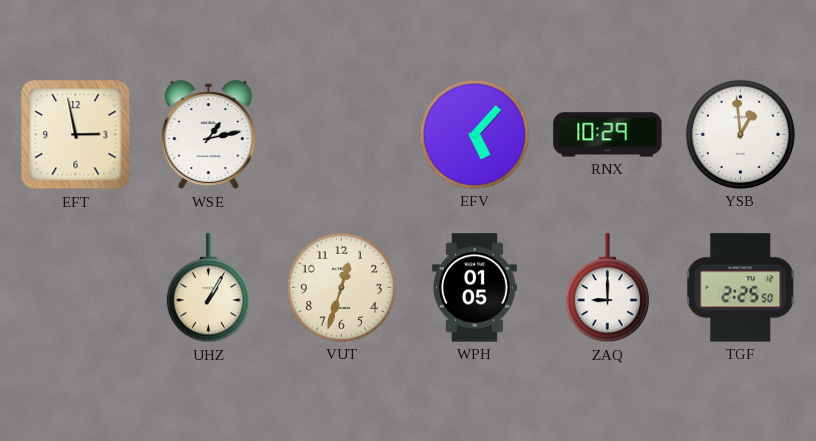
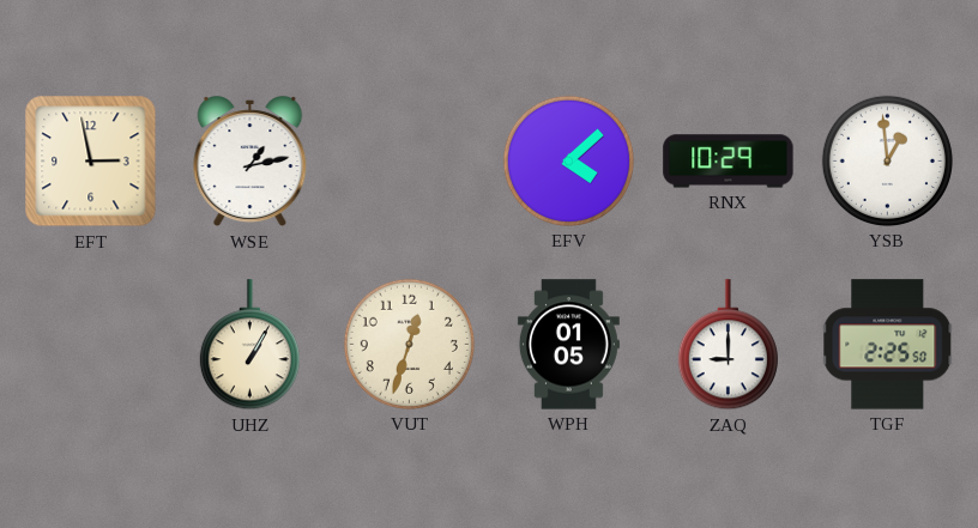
EFV: 5:07 -> 4:08
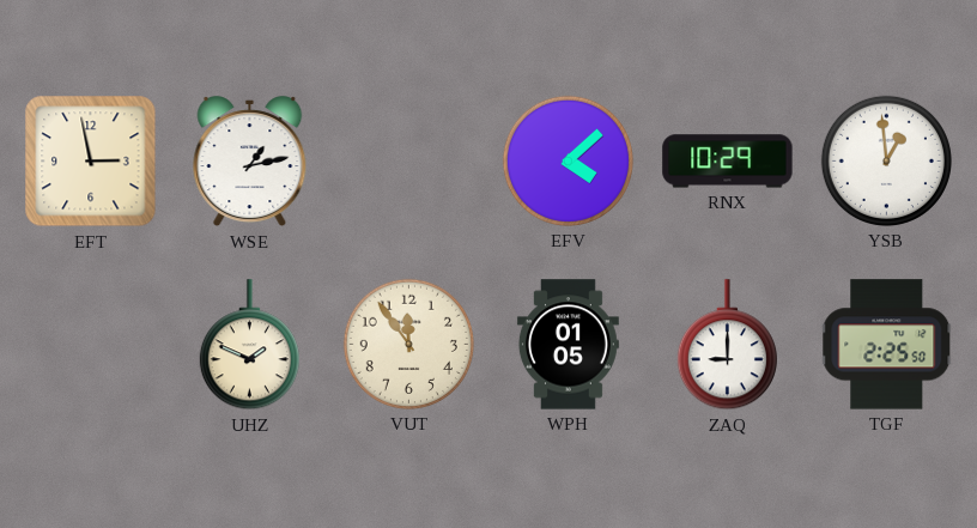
UHZ: 1:05 -> 1:49
VUT: 12:33 -> 11:54
